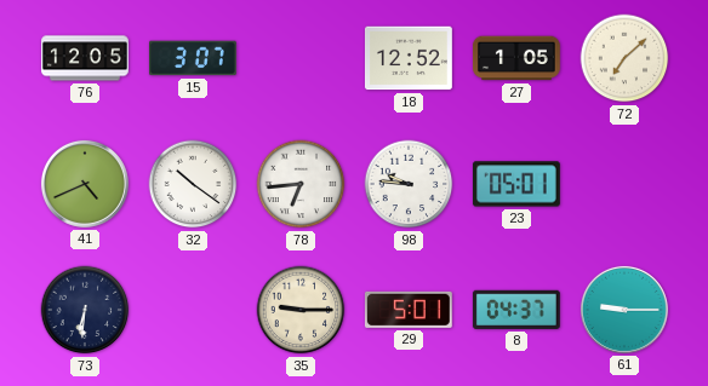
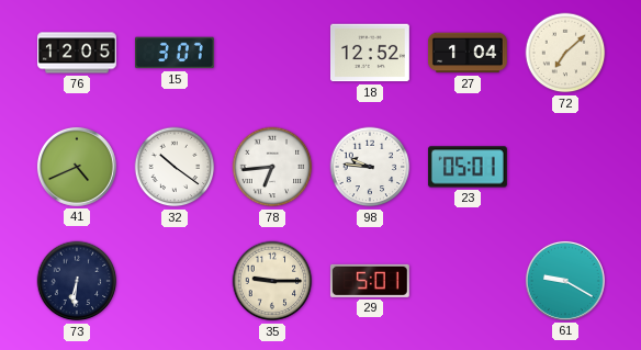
27: 1:05 -> 1:04
8: 04:37 -> none
61: 9:15 -> 9:20
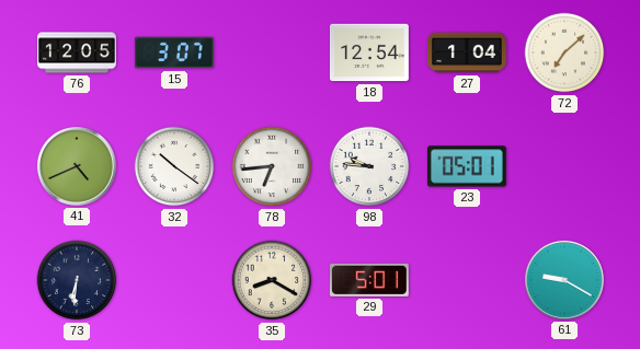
18: 12:52 -> 12:54
35: 9:15 -> 8:20
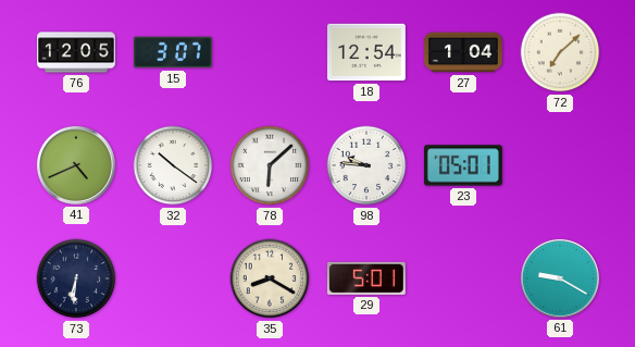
78: 6:44 -> 6:08
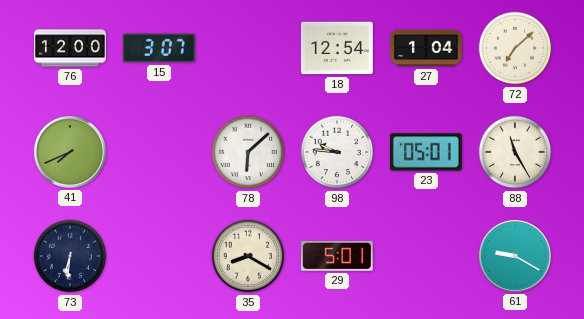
76: 12:05 -> 12:00
41: 4:41 -> 7:41
32: 10:21 -> none
88: none -> 11:25
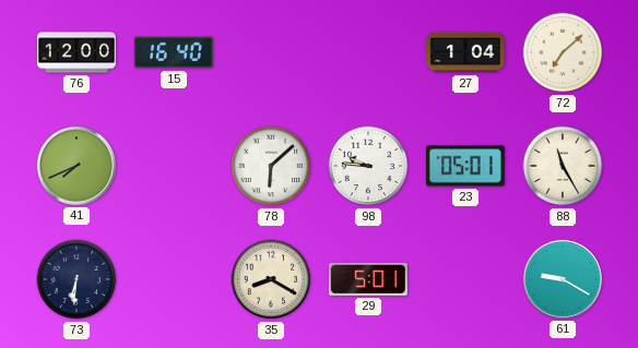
15: 3:07 -> 16:40
18: 12:54 -> none
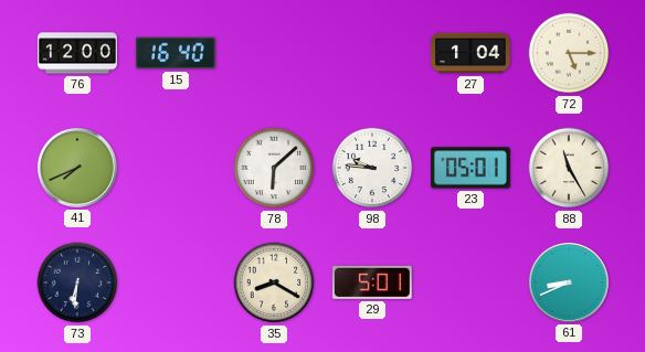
72: 7:08 -> 5:15
61: 9:20 -> 8:41
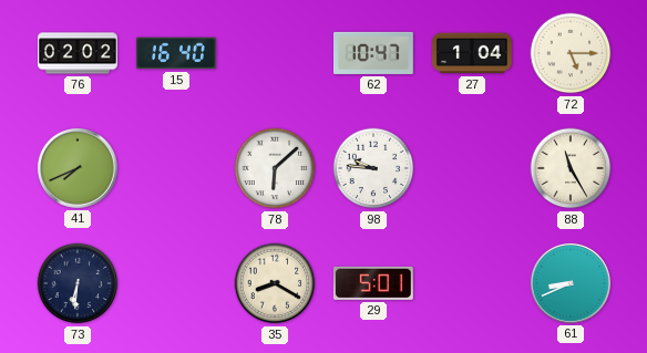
76: 12:00 -> 02:02
62: none -> 10:47
23: 05:01 -> none
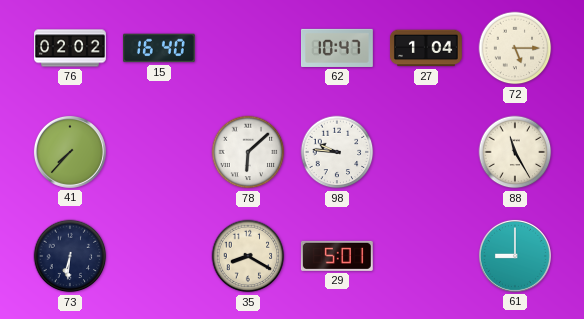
41: 7:41 -> 7:37
61: 8:41 -> 9:00
